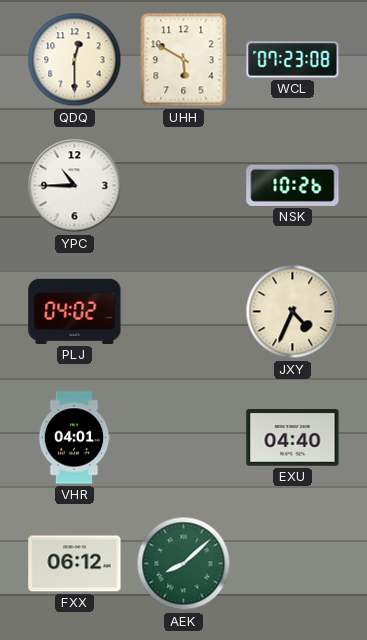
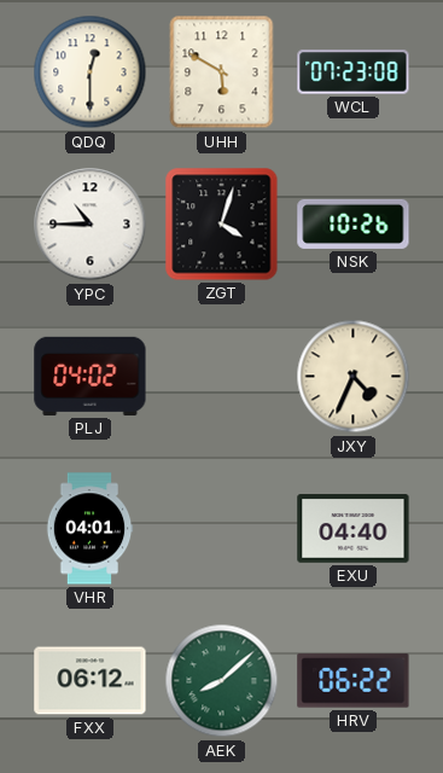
ZGT: none -> 4:03
HRV: none -> 06:22
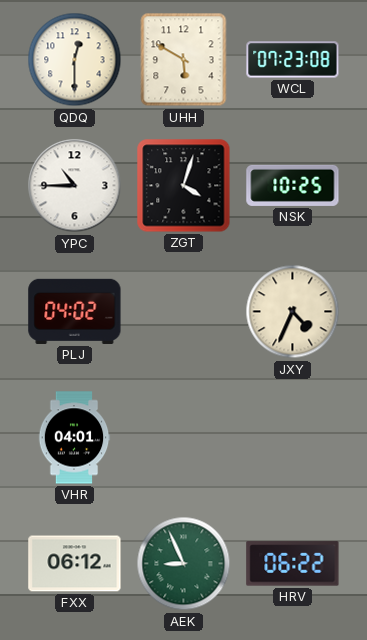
NSK: 10:26 -> 10:25
EXU: 04:40 -> none
AEK: 8:08 -> 8:56
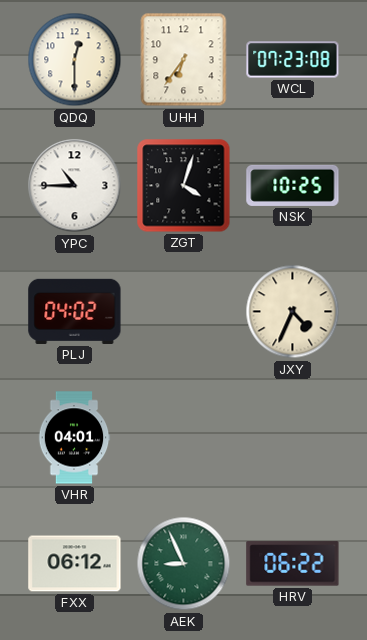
UHH: 5:50 -> 6:36
